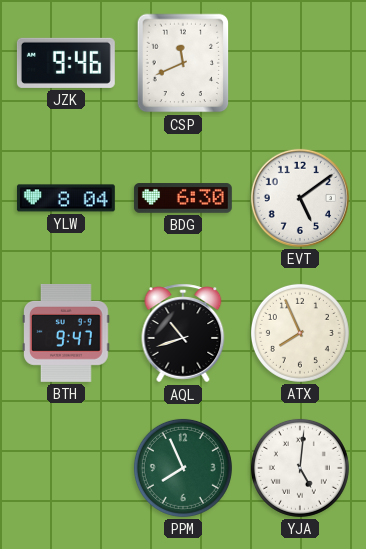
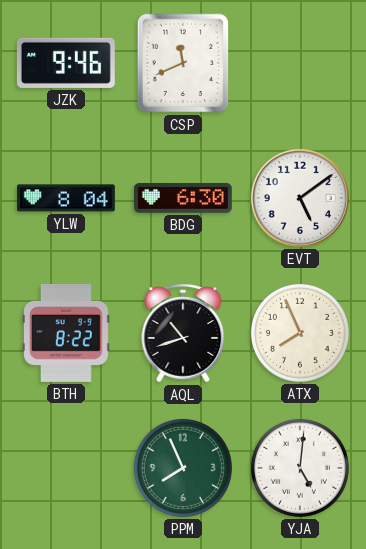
BTH: 9:47 -> 8:22
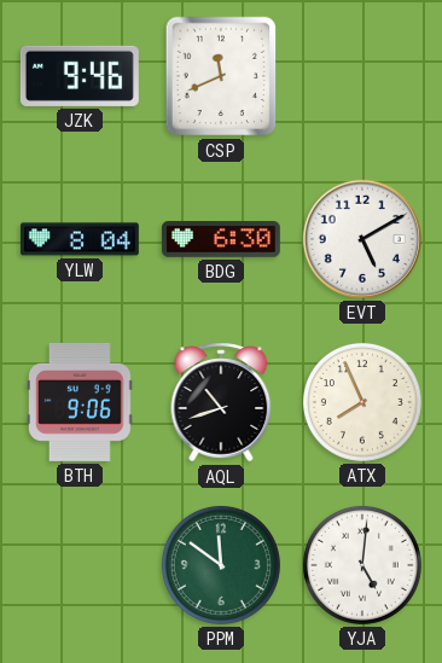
EVT: 5:09 -> 5:10
BTH: 8:22 -> 9:06
PPM: 7:56 -> 11:51
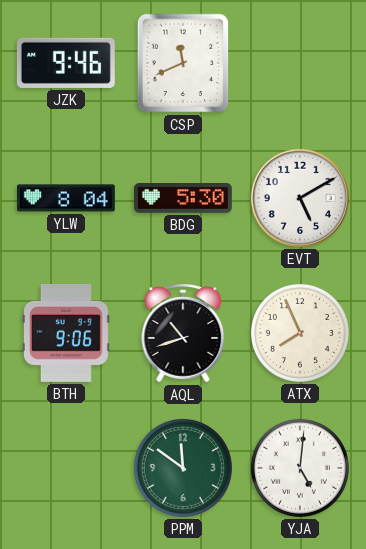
BDG: 6:30 -> 5:30
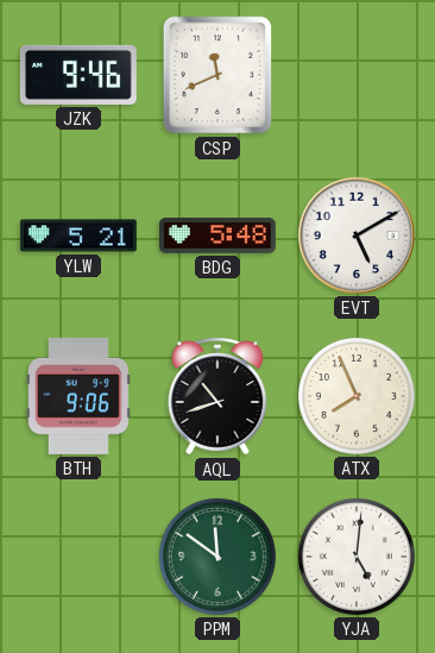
YLW: 8:04 -> 5:21
BDG: 5:30 -> 5:48
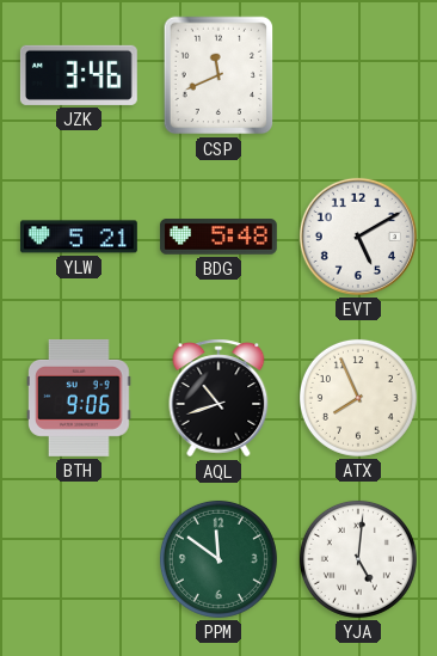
JZK: 9:46 -> 3:46
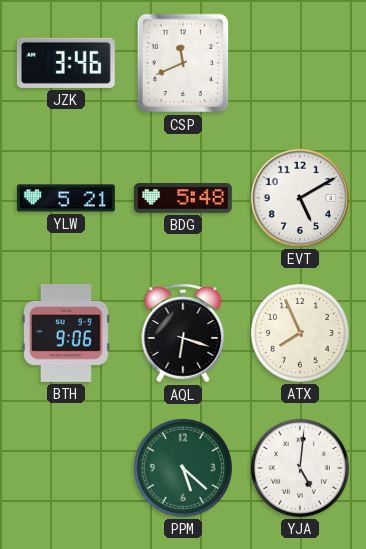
AQL: 10:42 -> 6:18
PPM: 11:51 -> 5:22
